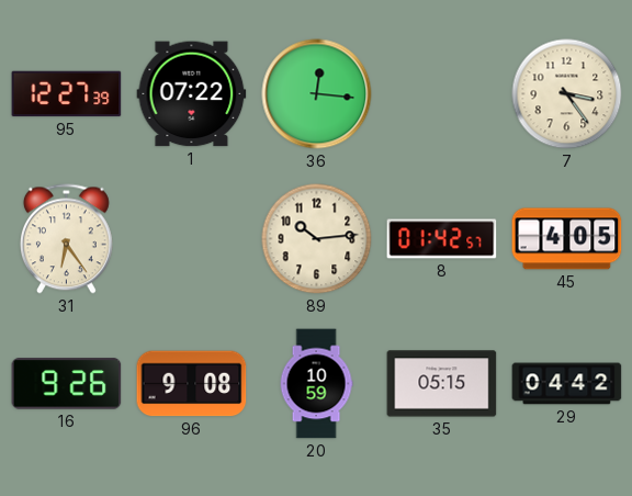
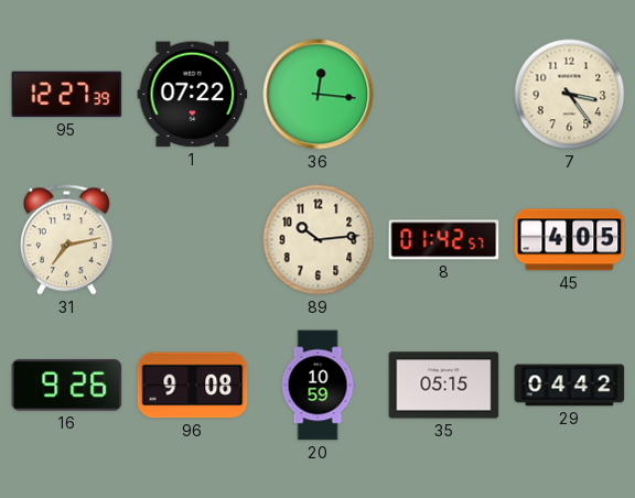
31: 6:24 -> 7:13
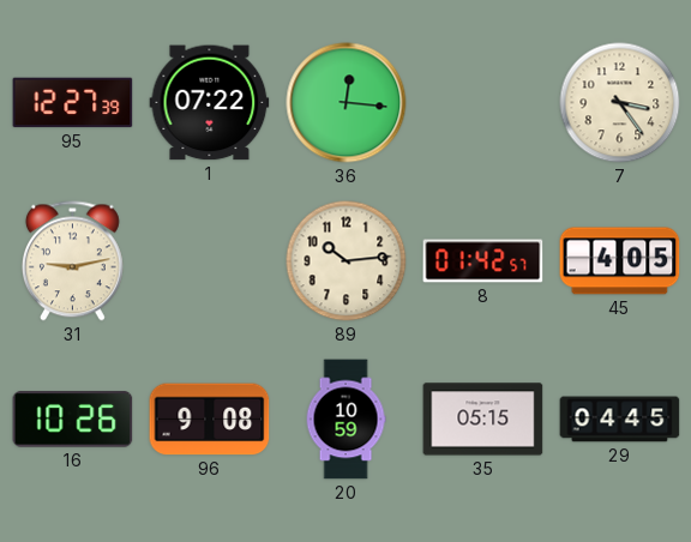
31: 7:13 -> 9:13
16: 9:26 -> 10:26
29: 04:42 -> 04:45
